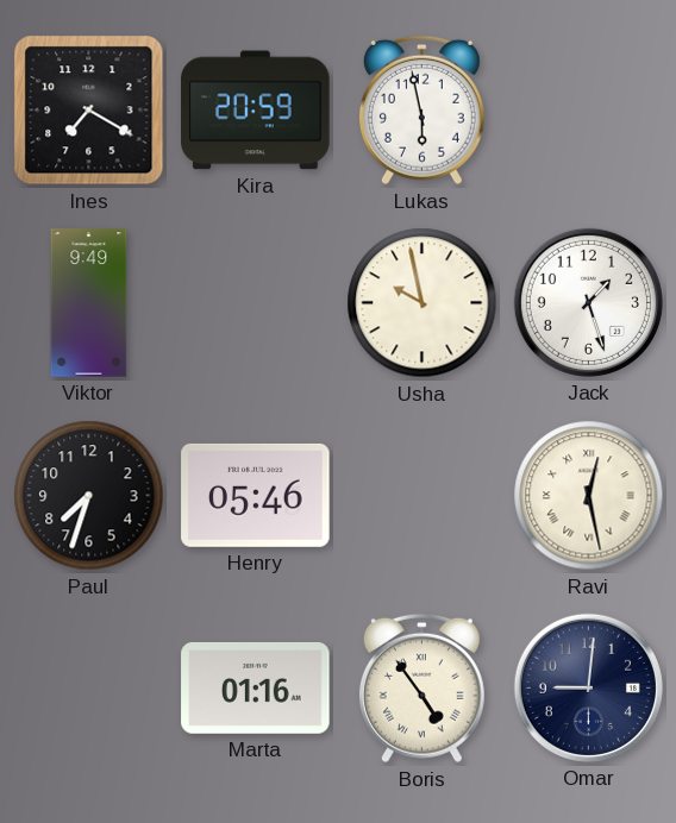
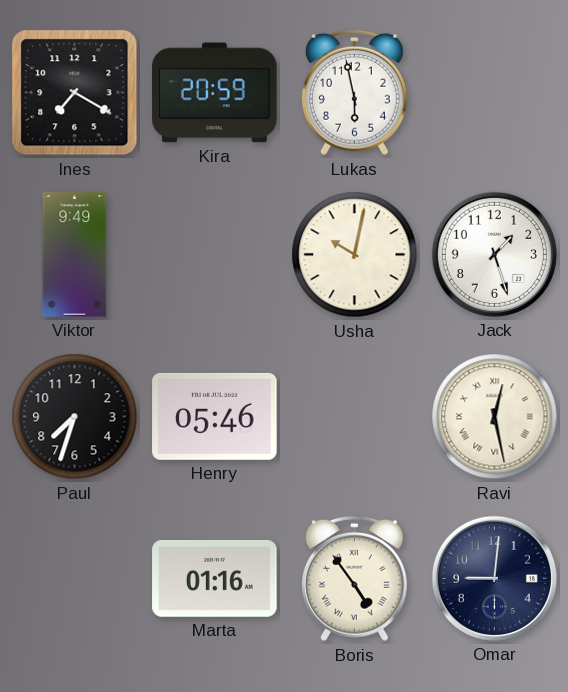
Usha: 9:58 -> 10:02
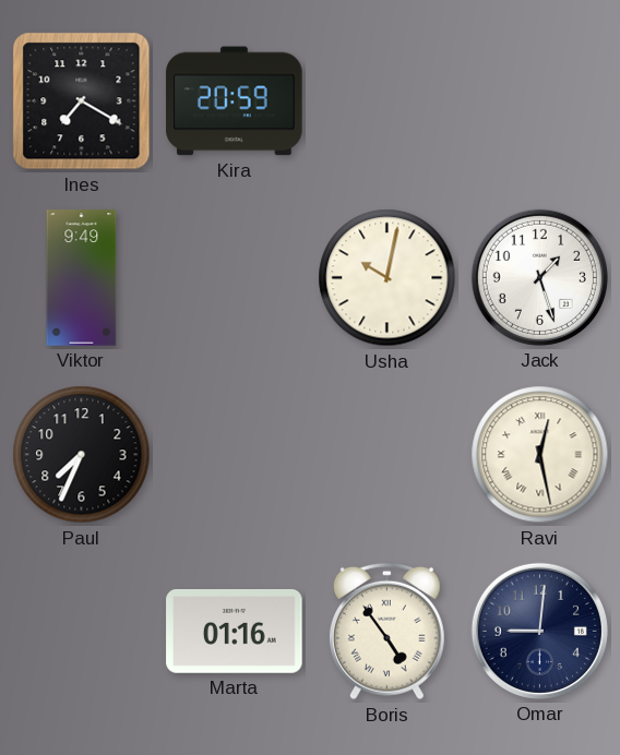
Lukas: 5:58 -> none
Paul: 7:33 -> 7:34
Henry: 05:46 -> none
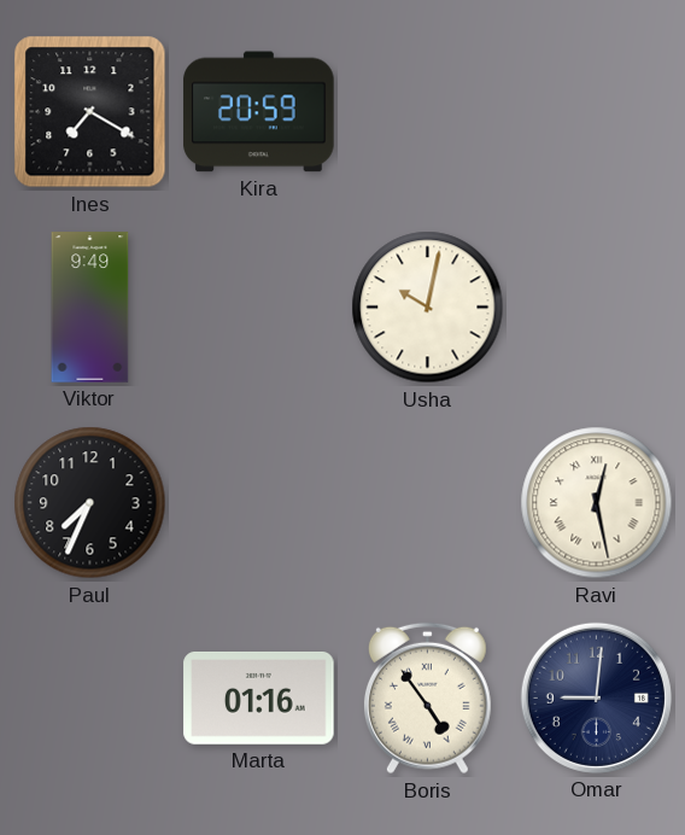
Jack: 1:27 -> none
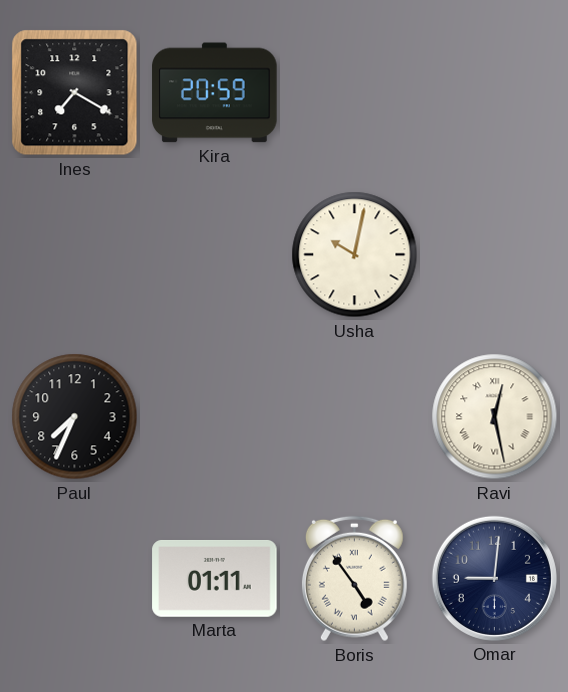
Viktor: 9:49 -> none
Marta: 01:16 -> 01:11
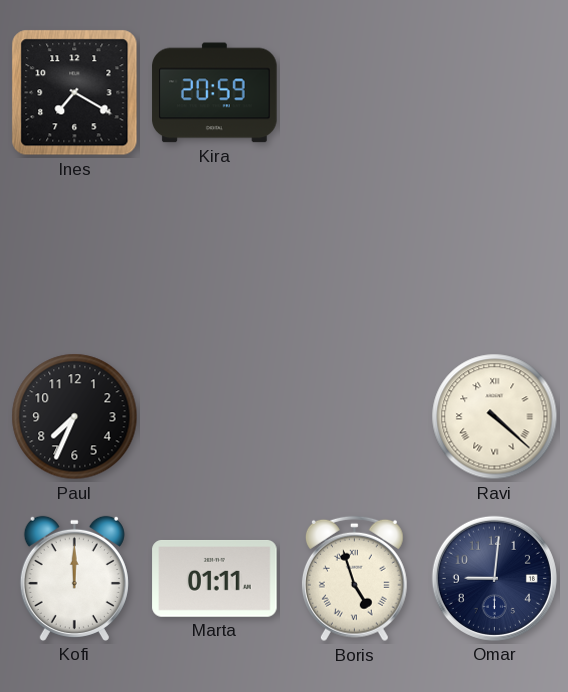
Usha: 10:02 -> none
Ravi: 12:28 -> 4:22
Kofi: none -> 12:00
Boris: 4:54 -> 4:57
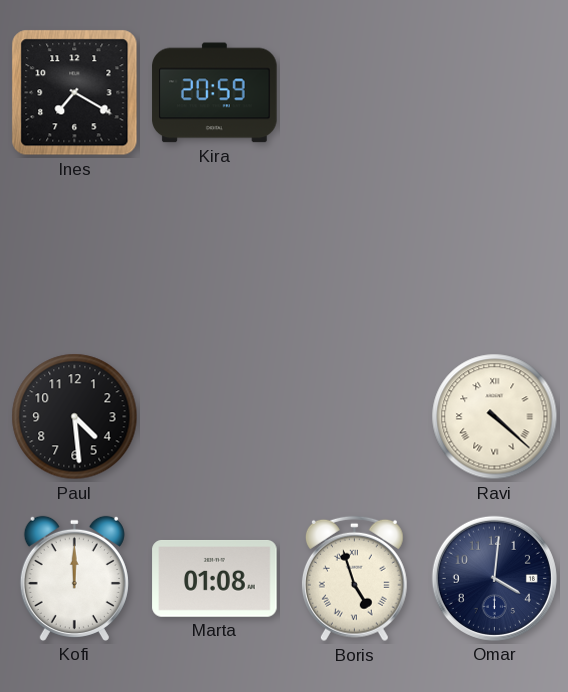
Paul: 7:34 -> 4:29
Marta: 01:11 -> 01:08
Omar: 9:01 -> 4:01
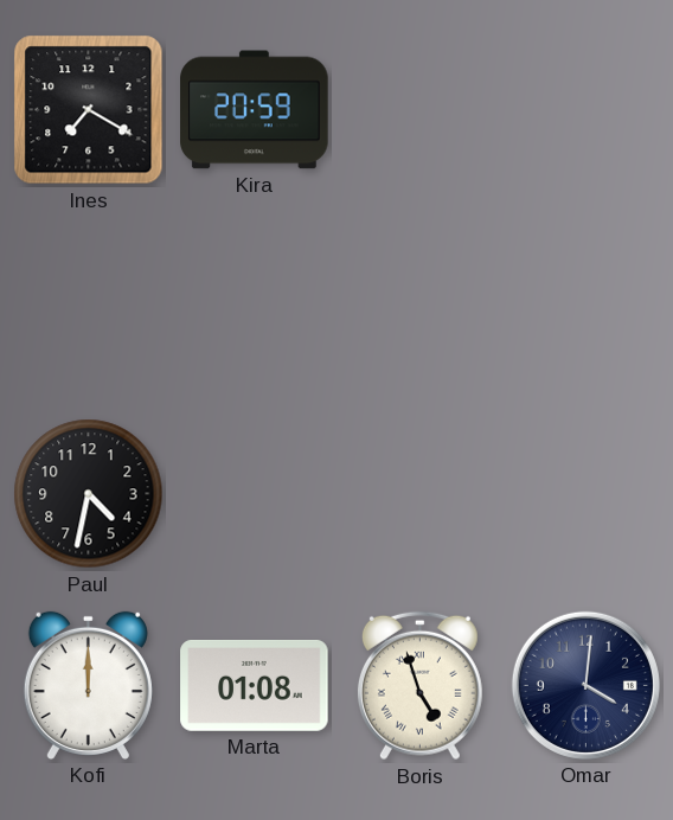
Paul: 4:29 -> 4:32
Ravi: 4:22 -> none
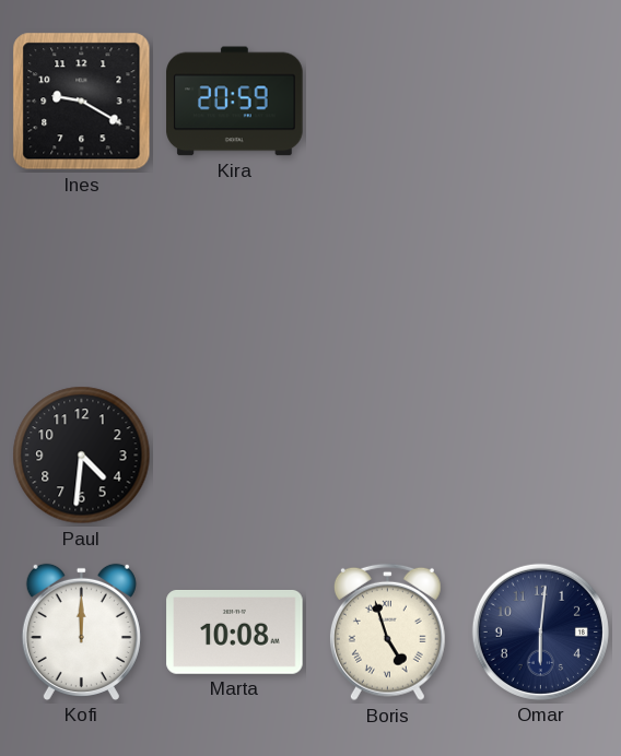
Ines: 7:20 -> 9:20
Paul: 4:32 -> 4:31
Marta: 01:08 -> 10:08
Omar: 4:01 -> 6:01
